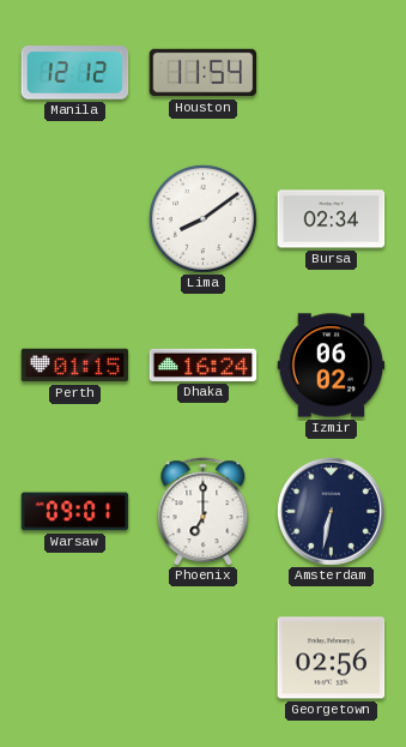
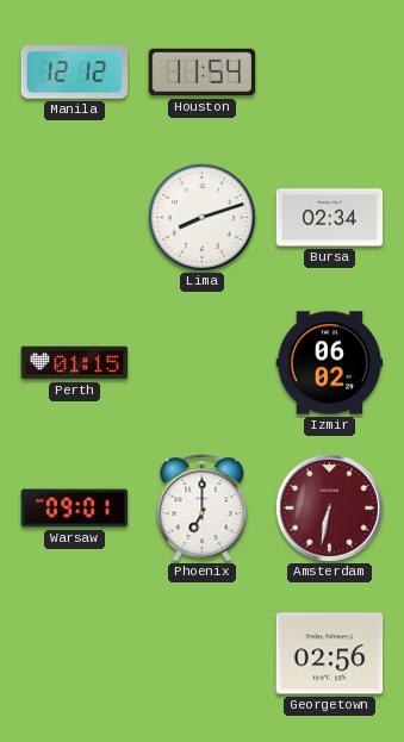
Lima: 8:09 -> 8:12
Dhaka: 16:24 -> none
Amsterdam dial: navy -> burgundy
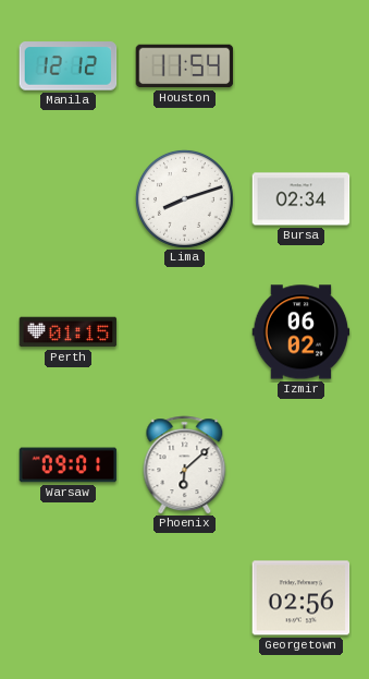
Phoenix: 7:00 -> 6:08
Amsterdam: 6:32 -> none
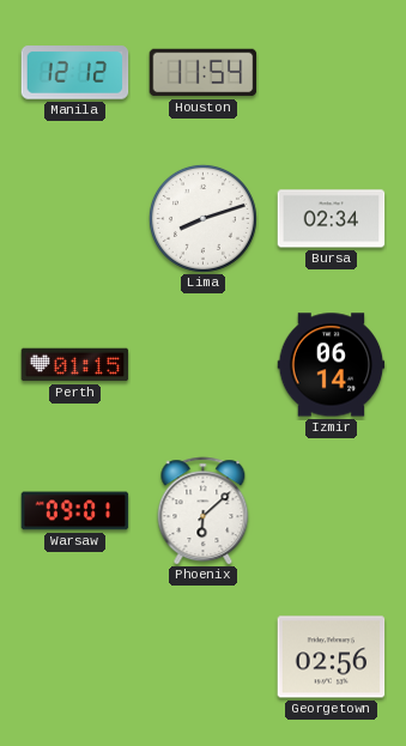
Izmir: 06:02 -> 06:14
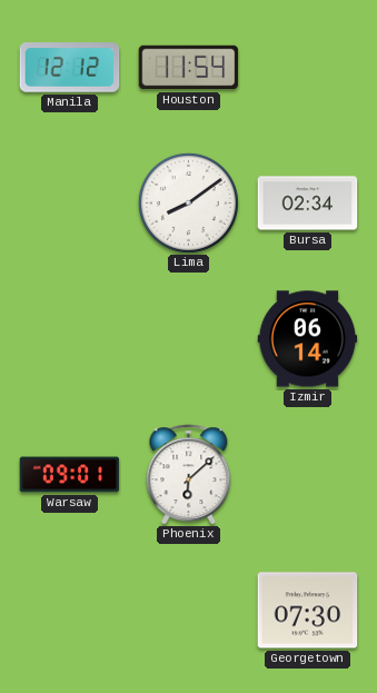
Lima: 8:12 -> 8:09
Perth: 01:15 -> none
Georgetown: 02:56 -> 07:30
